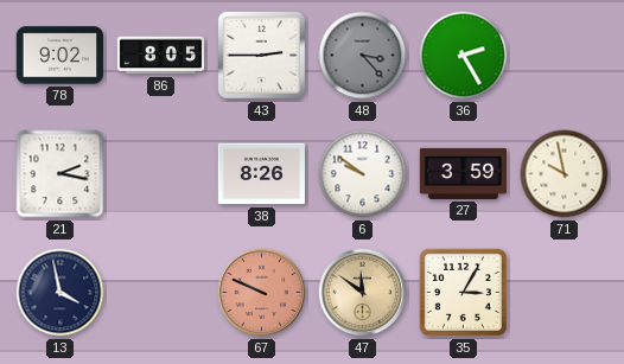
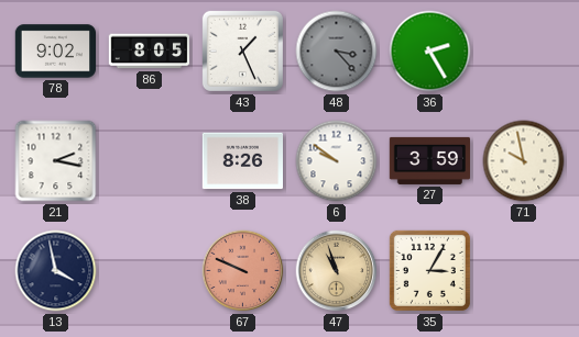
43: 2:45 -> 1:26
47: 11:51 -> 10:57
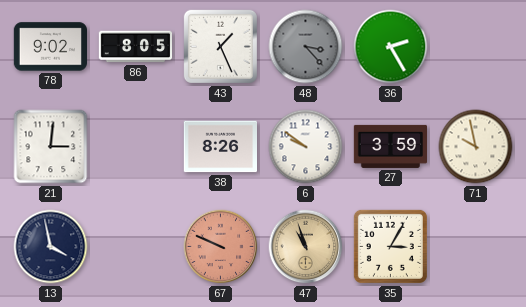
21: 2:17 -> 3:01
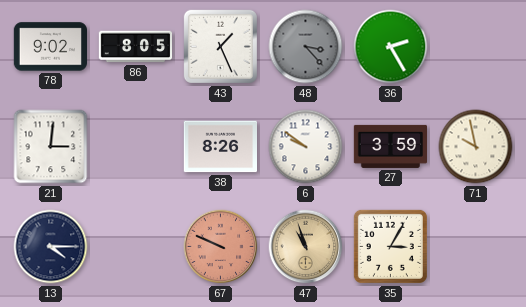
13: 3:58 -> 4:15
